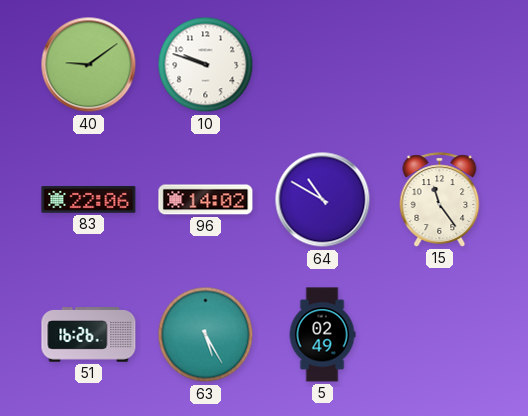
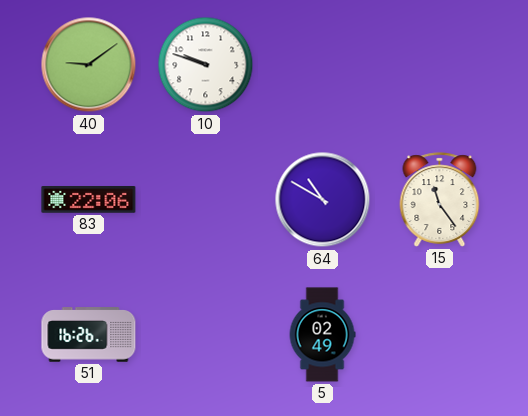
96: 14:02 -> none
63: 5:25 -> none
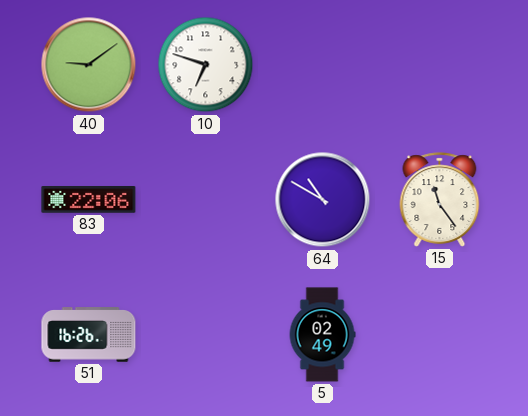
10: 9:48 -> 6:48
